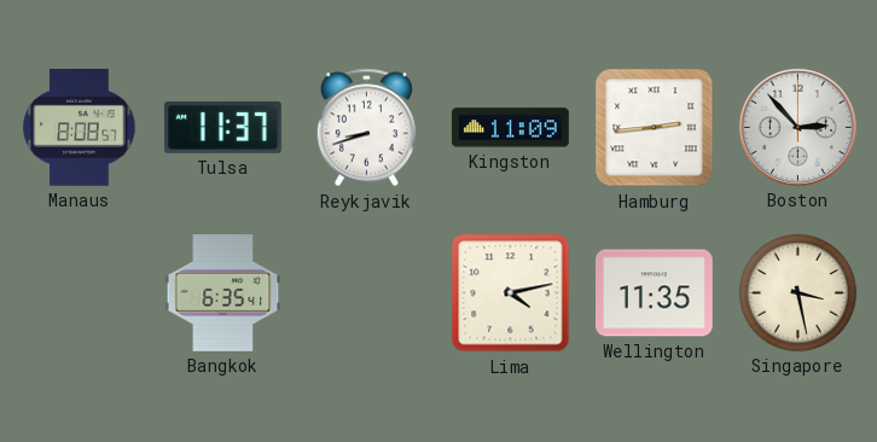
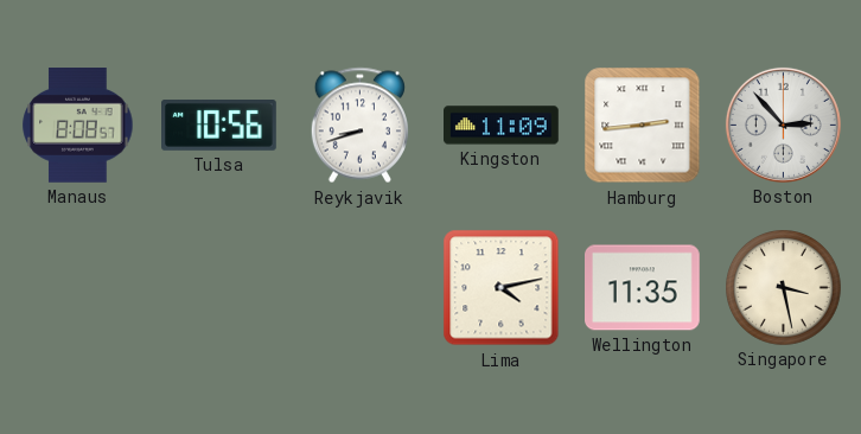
Tulsa: 11:37 -> 10:56
Bangkok: 6:35 -> none
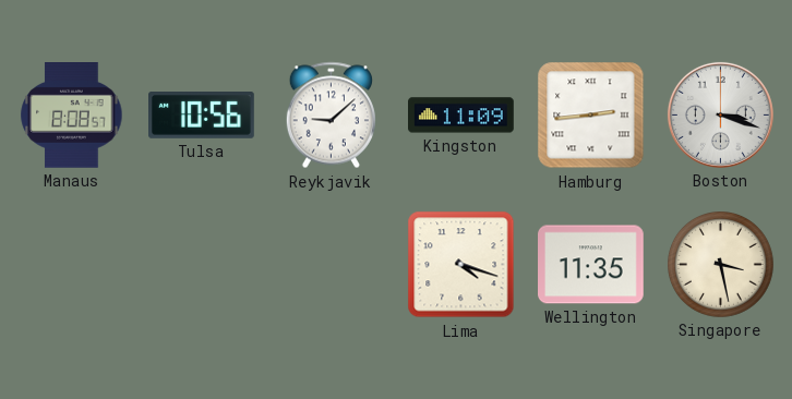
Reykjavik: 8:42 -> 9:08
Boston: 2:53 -> 3:18
Lima: 4:13 -> 4:18
